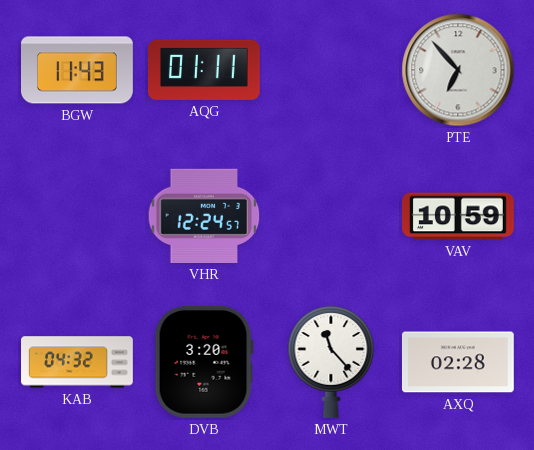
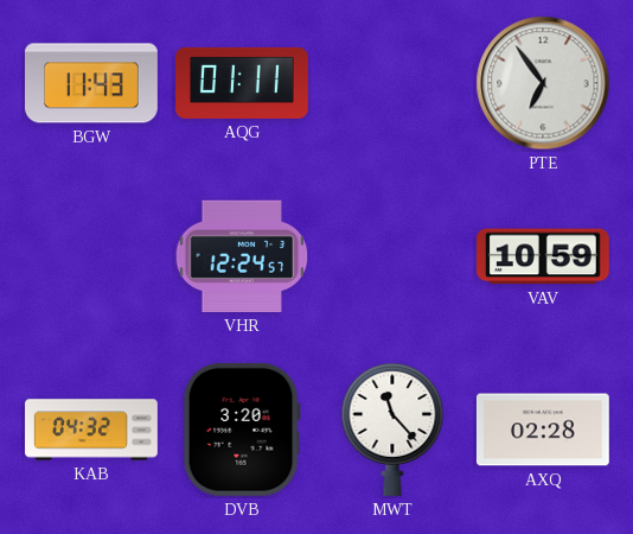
PTE: 6:53 -> 6:54
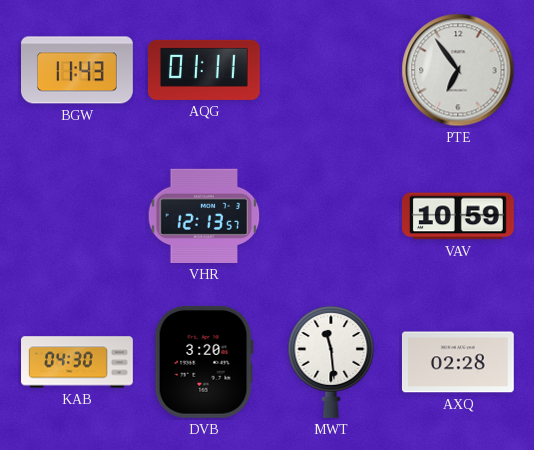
VHR: 12:24 -> 12:13
KAB: 04:32 -> 04:30
MWT: 11:23 -> 11:29
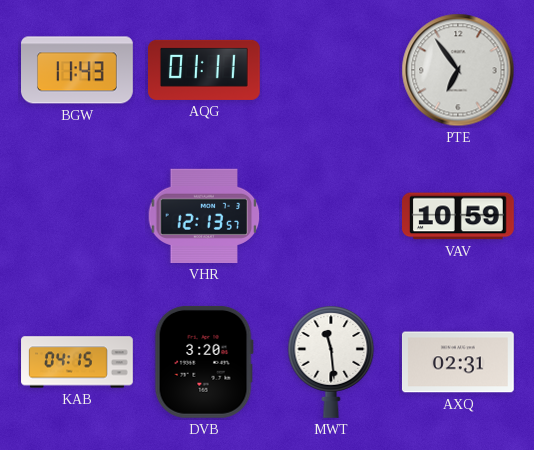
KAB: 04:30 -> 04:15
AXQ: 02:28 -> 02:31
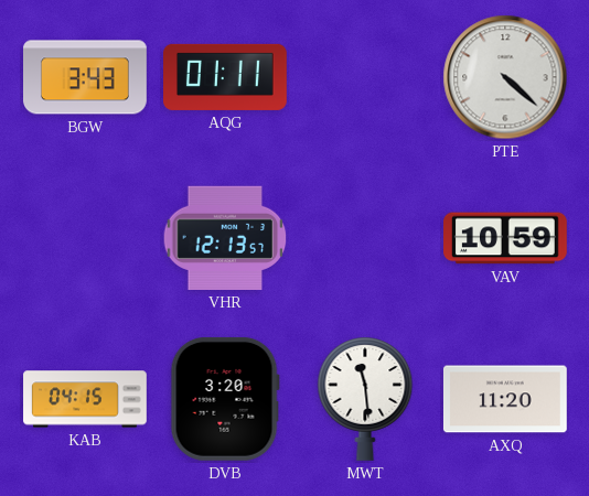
BGW: 11:43 -> 3:43
PTE: 6:54 -> 4:22
AXQ: 02:31 -> 11:20
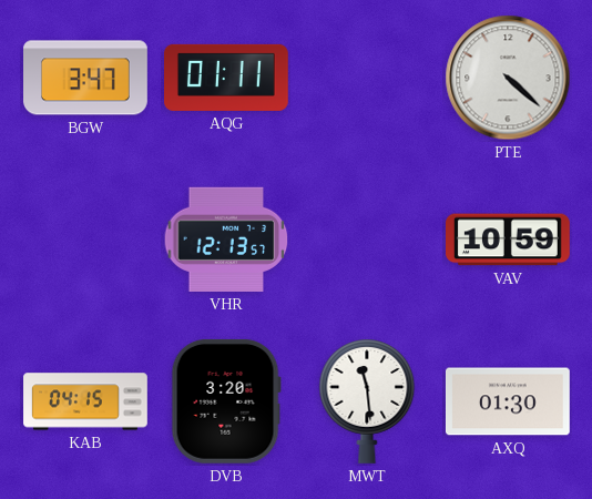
BGW: 3:43 -> 3:47
AXQ: 11:20 -> 01:30
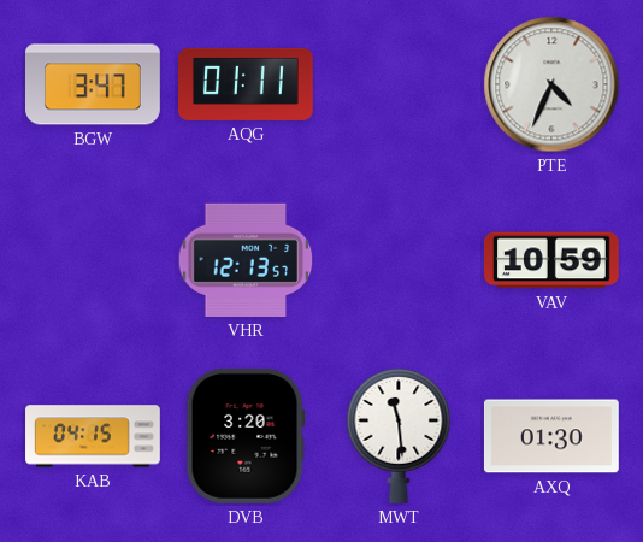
PTE: 4:22 -> 4:34
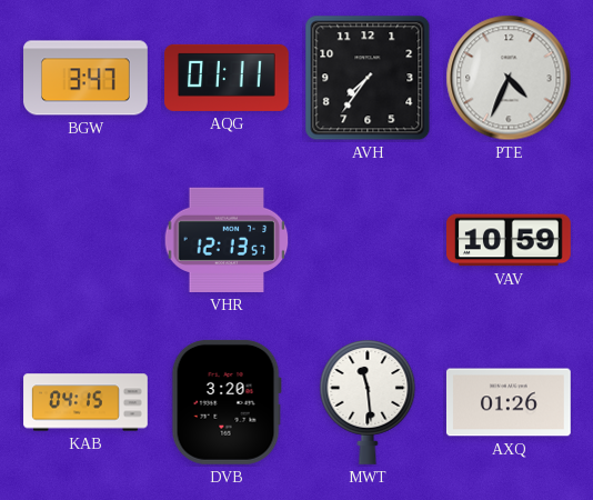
AVH: none -> 7:36
AXQ: 01:30 -> 01:26
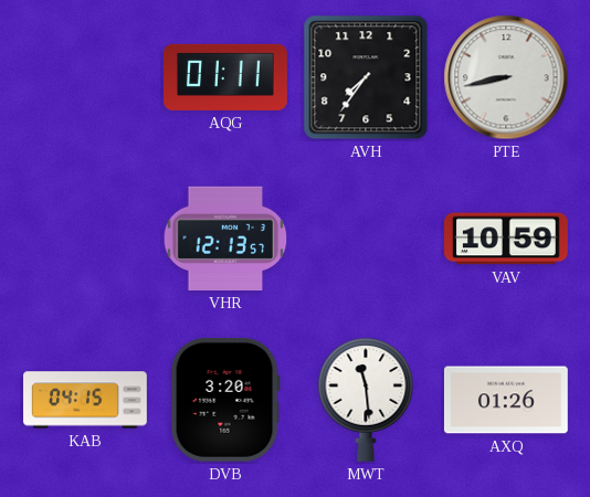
BGW: 3:47 -> none
PTE: 4:34 -> 8:43
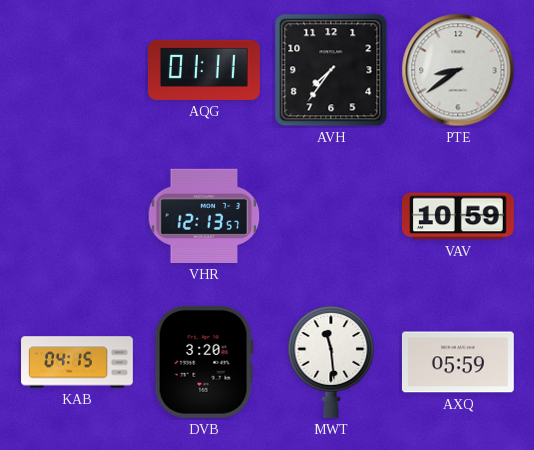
PTE: 8:43 -> 8:39
AXQ: 01:26 -> 05:59
